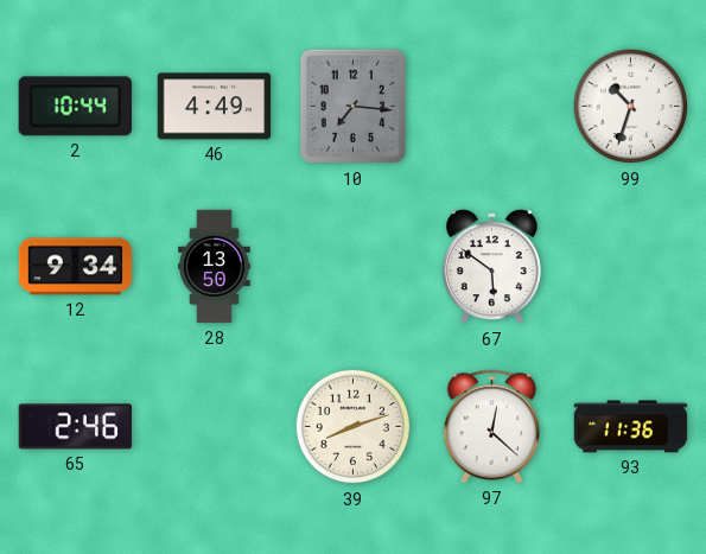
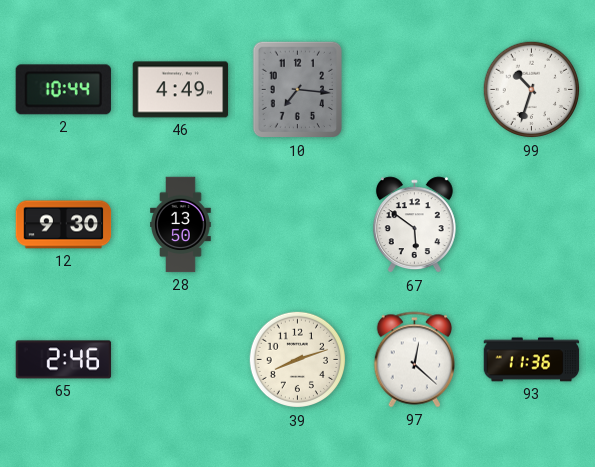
12: 9:34 -> 9:30
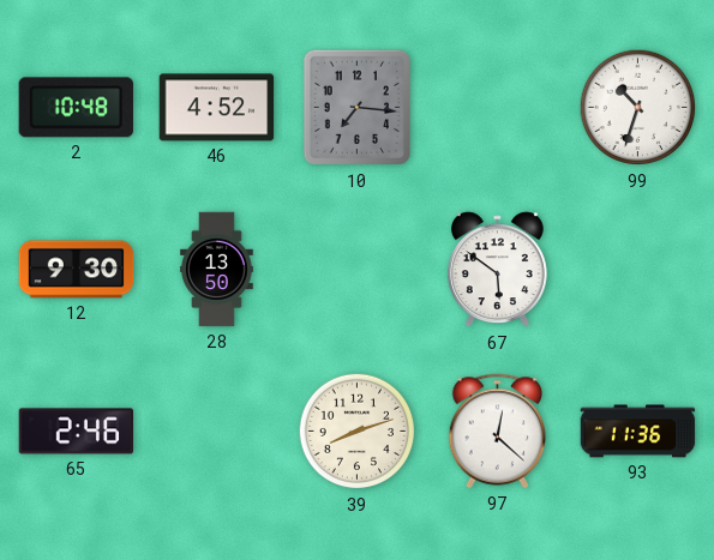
2: 10:44 -> 10:48
46: 4:49 -> 4:52
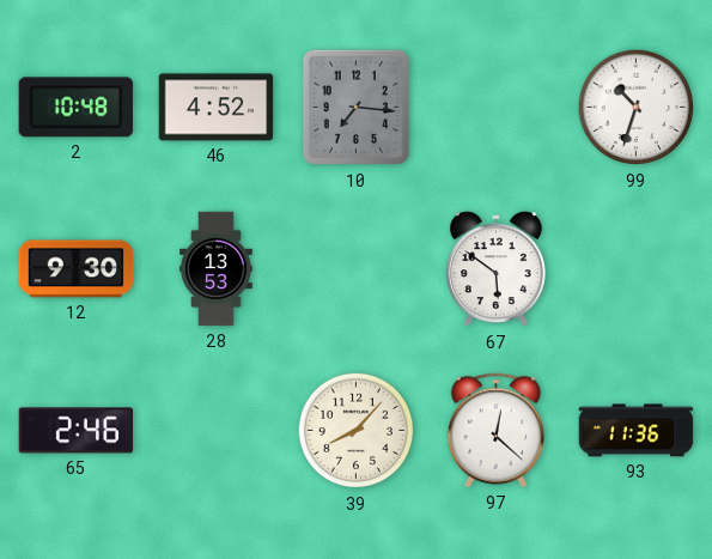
28: 13:50 -> 13:53
39: 8:12 -> 8:07
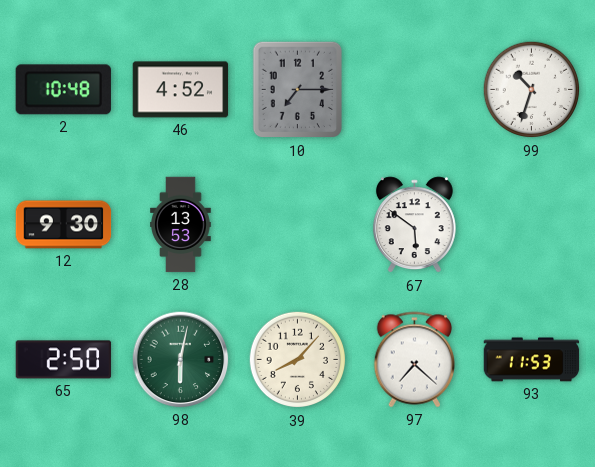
10: 7:16 -> 7:15
65: 2:46 -> 2:50
98: none -> 6:02
97: 12:22 -> 7:22
93: 11:36 -> 11:53
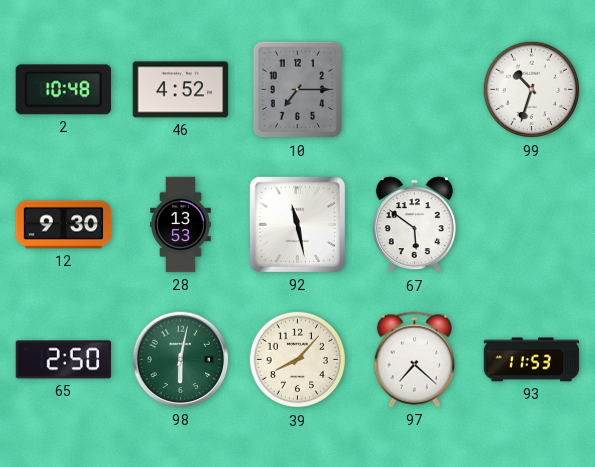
92: none -> 11:28
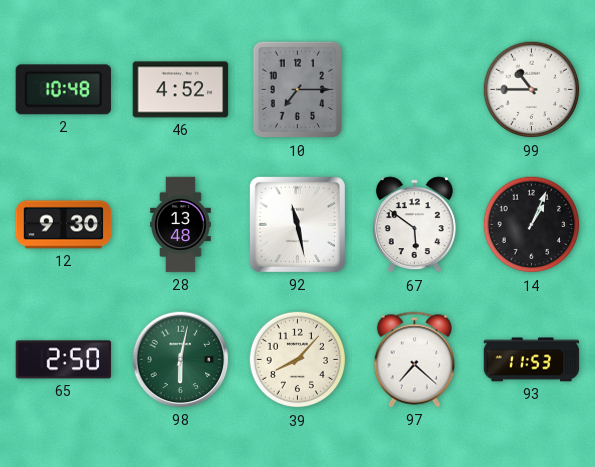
99: 10:33 -> 10:45
28: 13:53 -> 13:48
14: none -> 1:04
